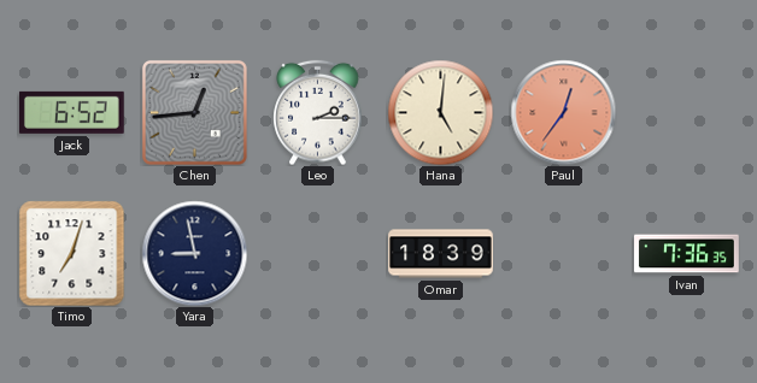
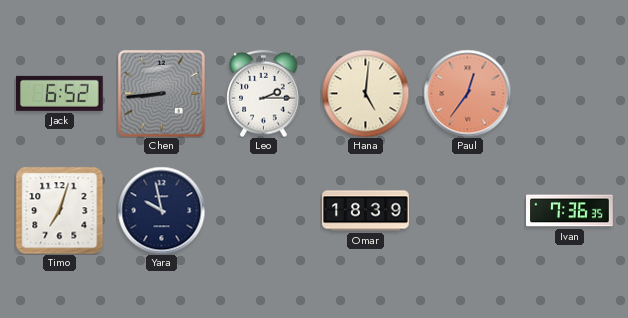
Chen: 12:44 -> 8:44
Yara: 8:58 -> 9:58
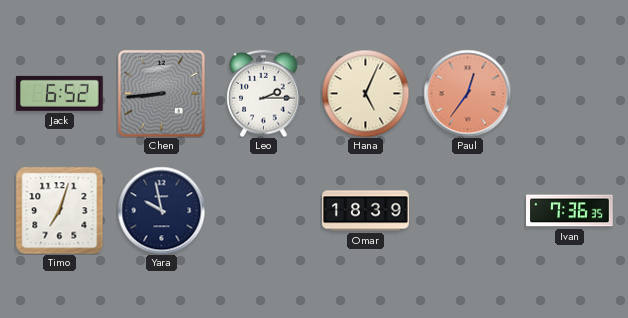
Hana: 5:01 -> 5:04
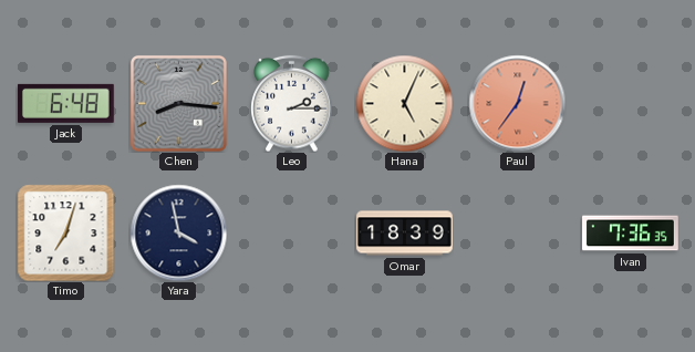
Jack: 6:52 -> 6:48
Chen: 8:44 -> 8:16
Yara: 9:58 -> 3:58
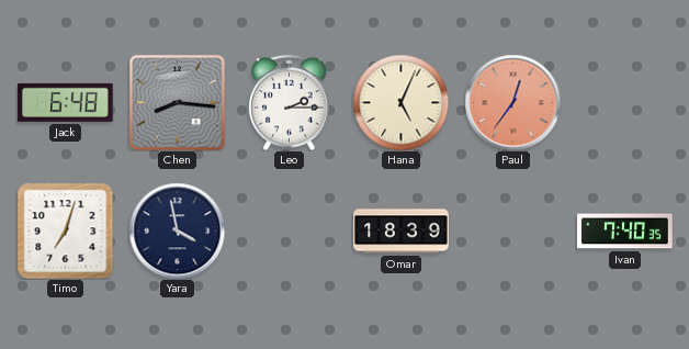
Ivan: 7:36 -> 7:40
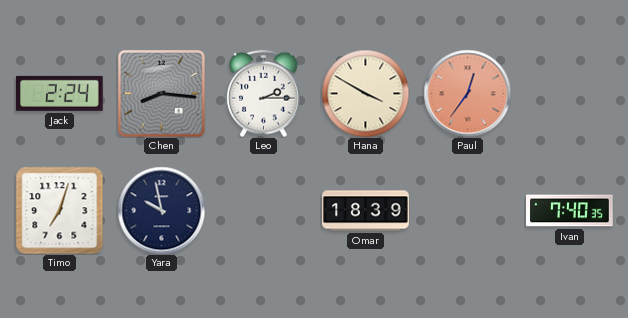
Jack: 6:48 -> 2:24
Hana: 5:04 -> 3:50
Yara: 3:58 -> 9:58
